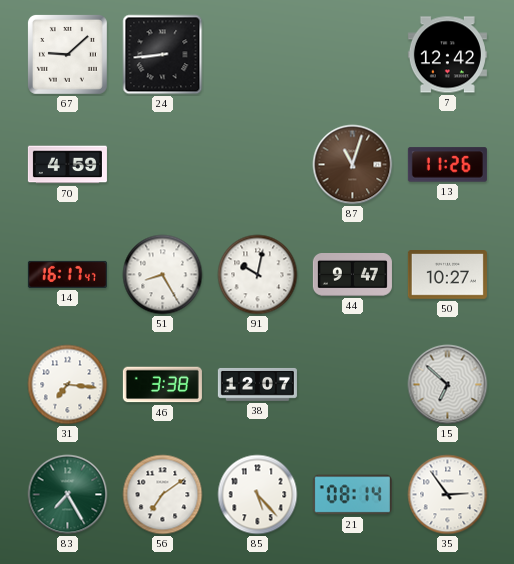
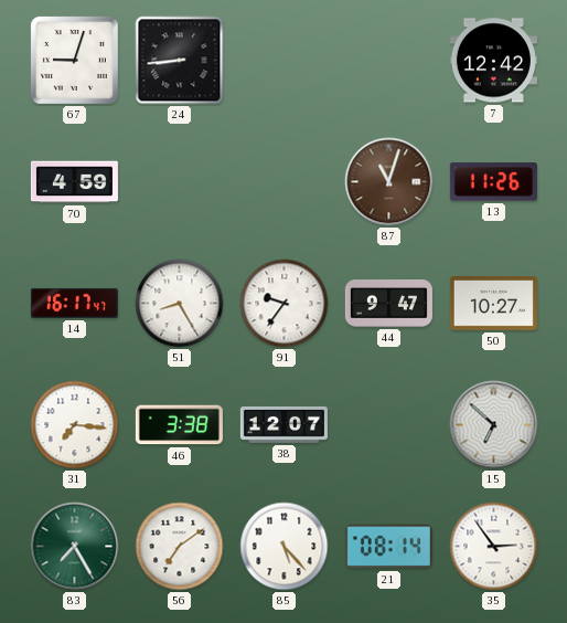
67: 9:08 -> 9:03
91: 10:02 -> 9:36
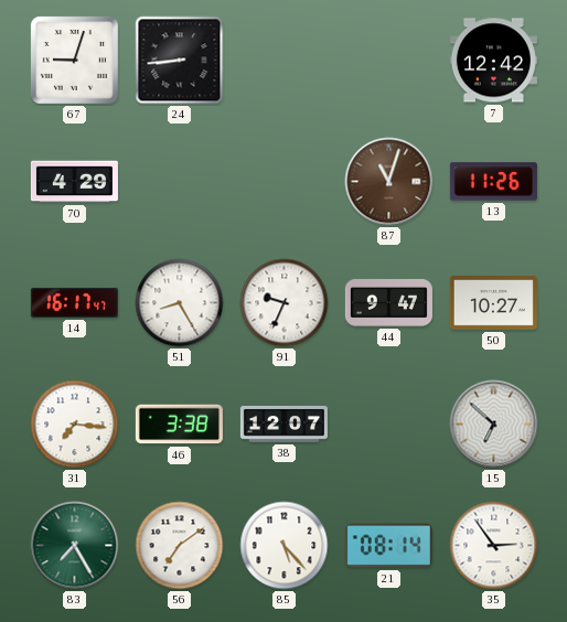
70: 4:59 -> 4:29
91: 9:36 -> 9:34
